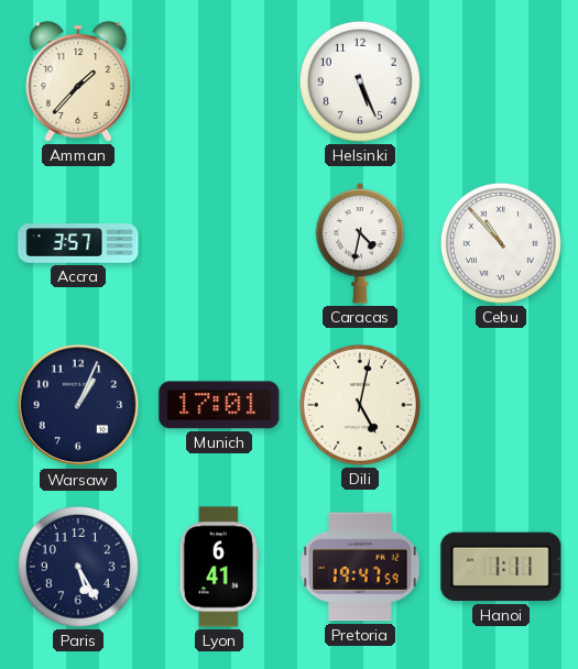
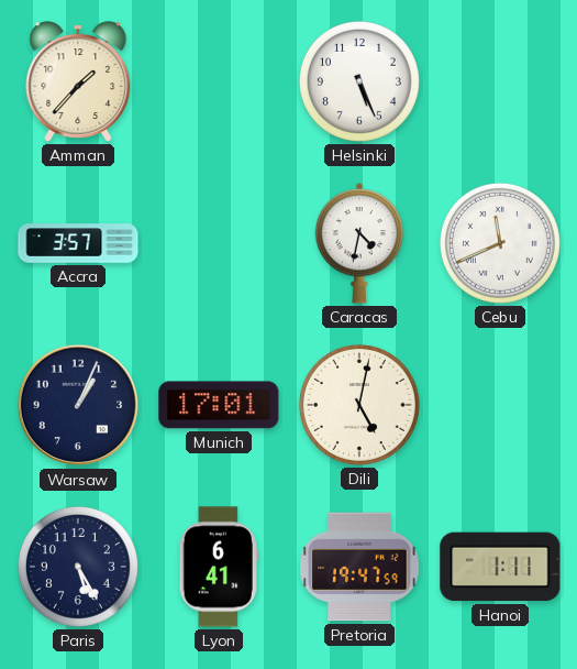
Cebu: 10:53 -> 11:41
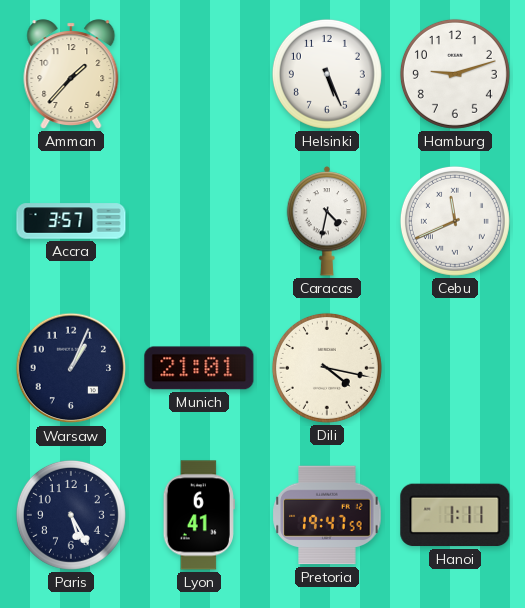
Hamburg: none -> 9:12
Munich: 17:01 -> 21:01
Dili: 5:02 -> 4:17
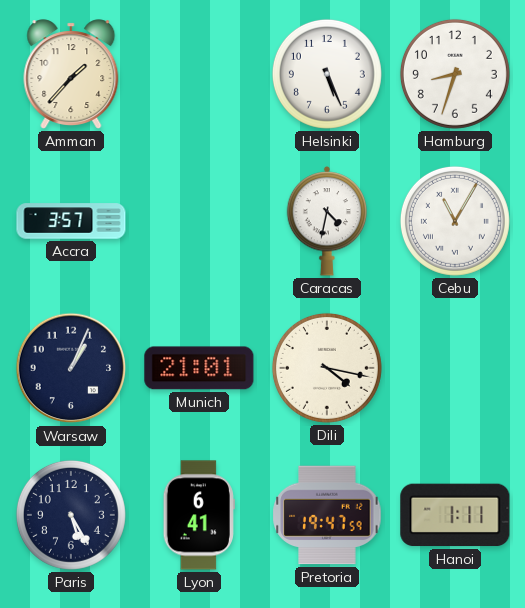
Hamburg: 9:12 -> 8:33
Cebu: 11:41 -> 11:05
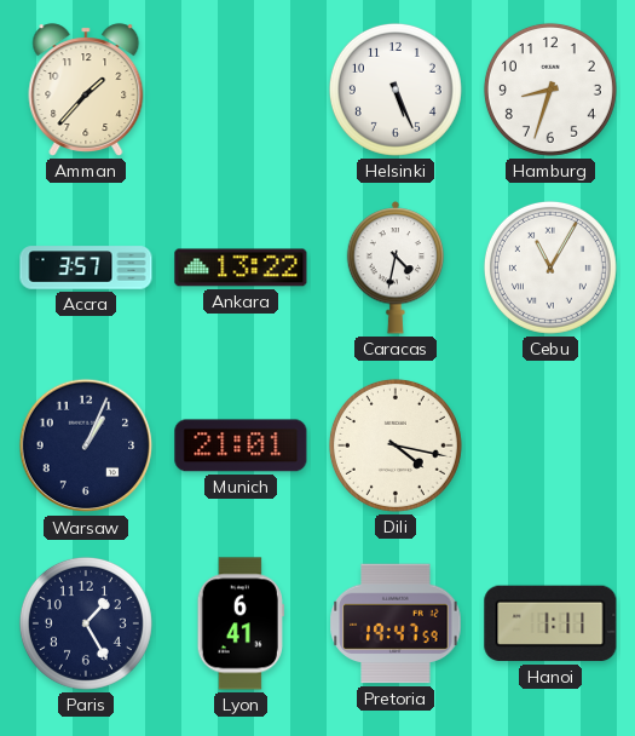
Ankara: none -> 13:22
Paris: 5:25 -> 1:25
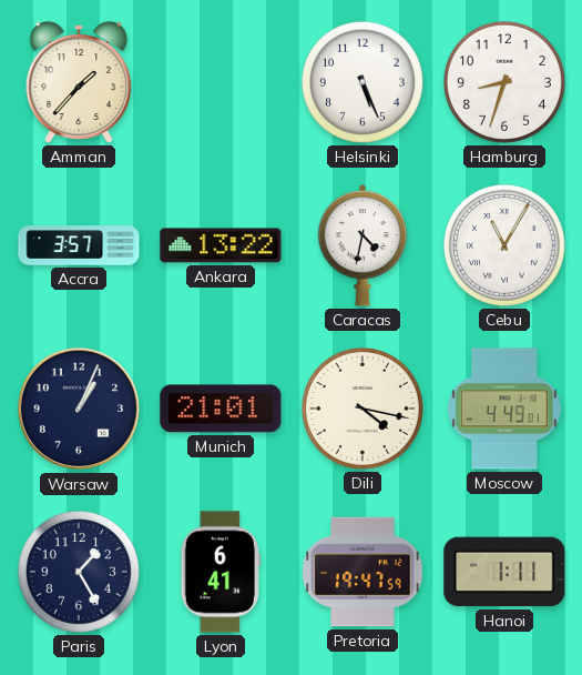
Moscow: none -> 4:49
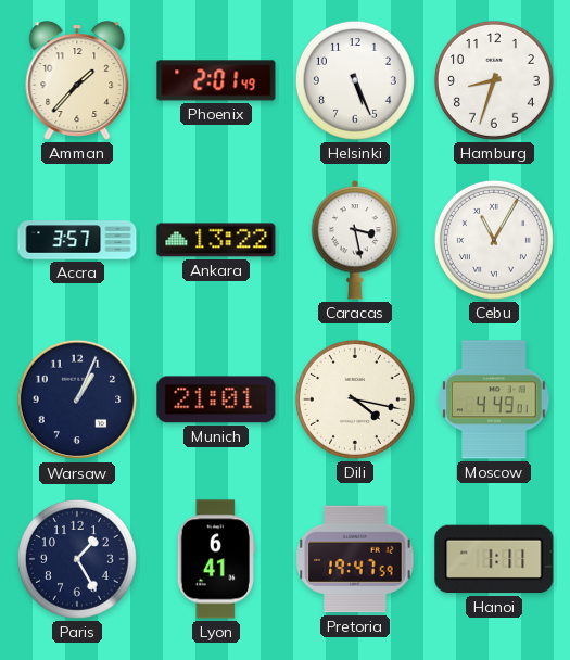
Phoenix: none -> 2:01
Caracas: 4:32 -> 3:28
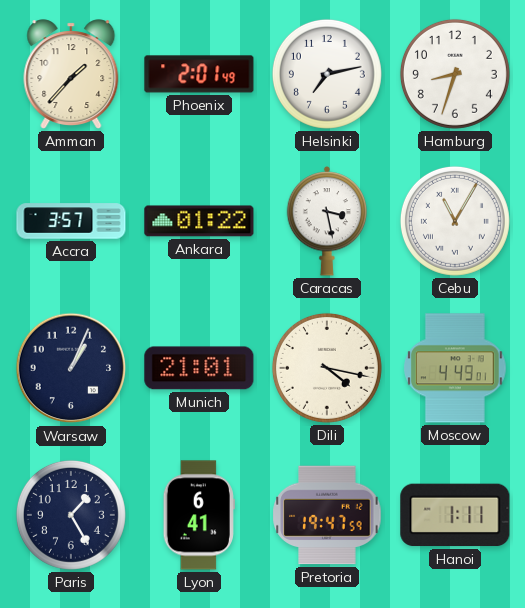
Helsinki: 5:26 -> 7:13
Ankara: 13:22 -> 01:22
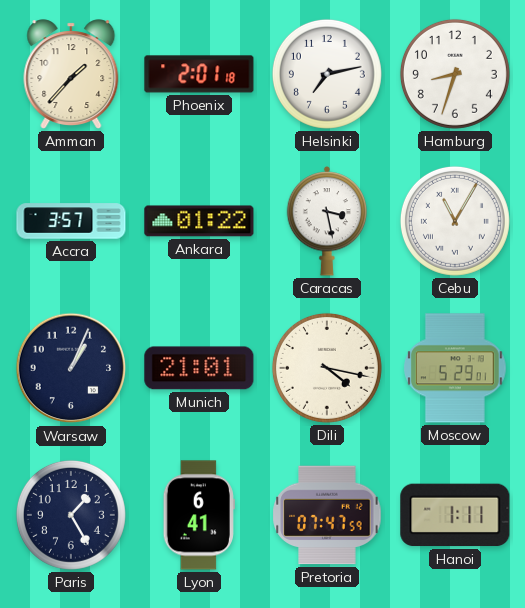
Phoenix: 2:01:49 -> 2:01:18
Moscow: 4:49 -> 5:29
Pretoria: 19:47 -> 07:47
